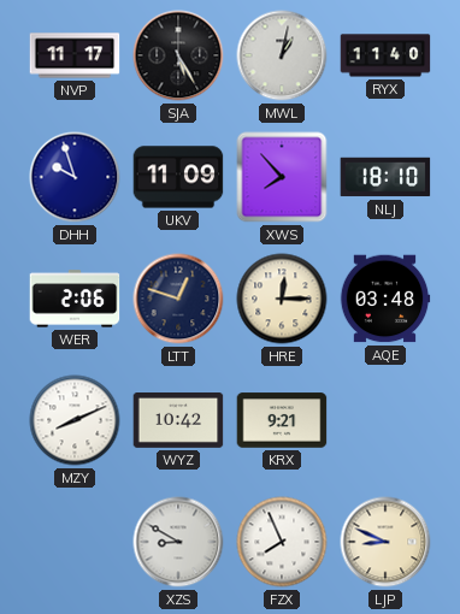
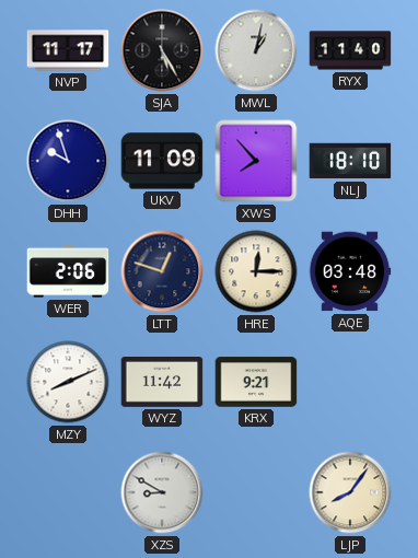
WYZ: 10:42 -> 11:42
FZX: 7:56 -> none
LJP: 8:49 -> 8:06
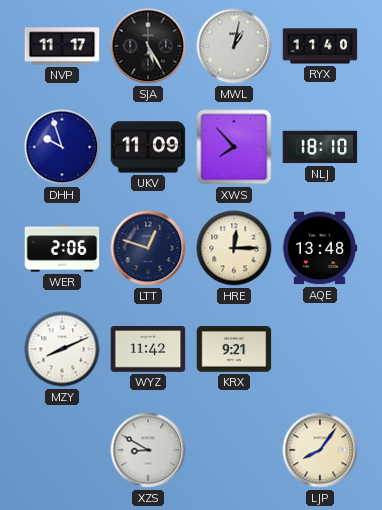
AQE: 03:48 -> 13:48
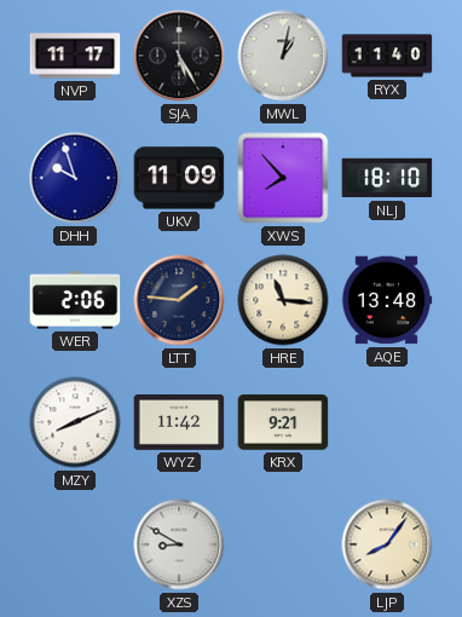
LTT: 12:48 -> 1:46
HRE: 12:15 -> 11:16
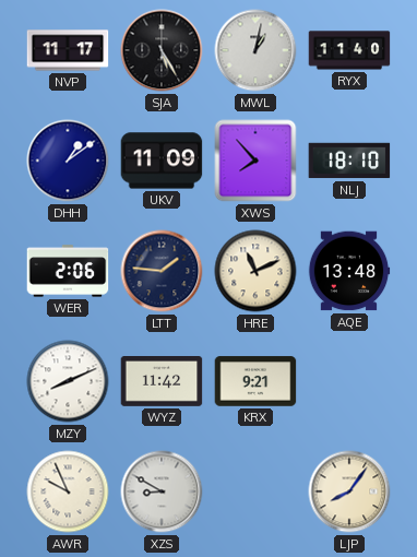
DHH: 9:57 -> 1:09
HRE: 11:16 -> 11:11
AWR: none -> 9:56
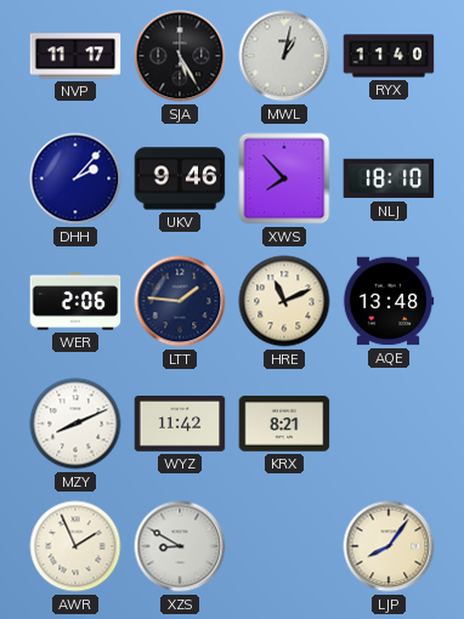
DHH: 1:09 -> 2:07
UKV: 11:09 -> 9:46
KRX: 9:21 -> 8:21
AWR: 9:56 -> 1:56
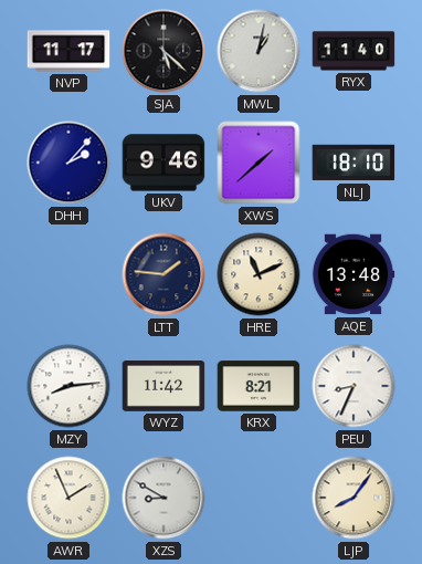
SJA: 5:25 -> 5:22
XWS: 7:53 -> 1:38
WER: 2:06 -> none
MZY: 8:11 -> 8:14
PEU: none -> 8:34
